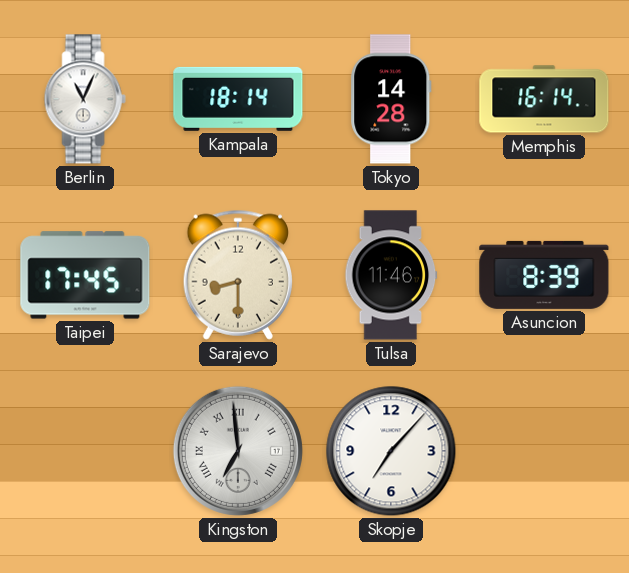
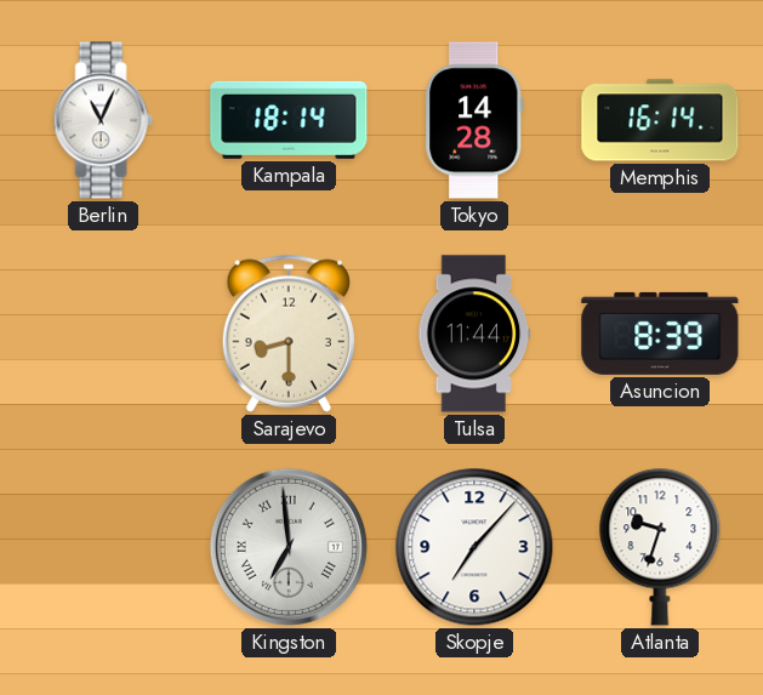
Taipei: 17:45 -> none
Tulsa: 11:46 -> 11:44
Atlanta: none -> 9:33
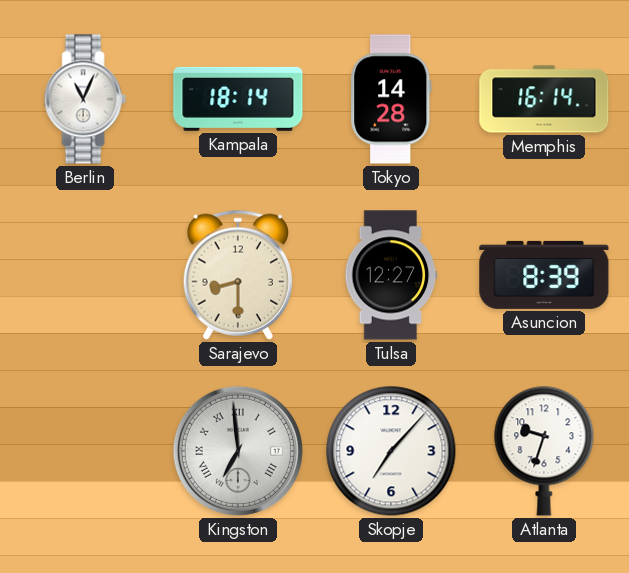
Tulsa: 11:44 -> 12:27
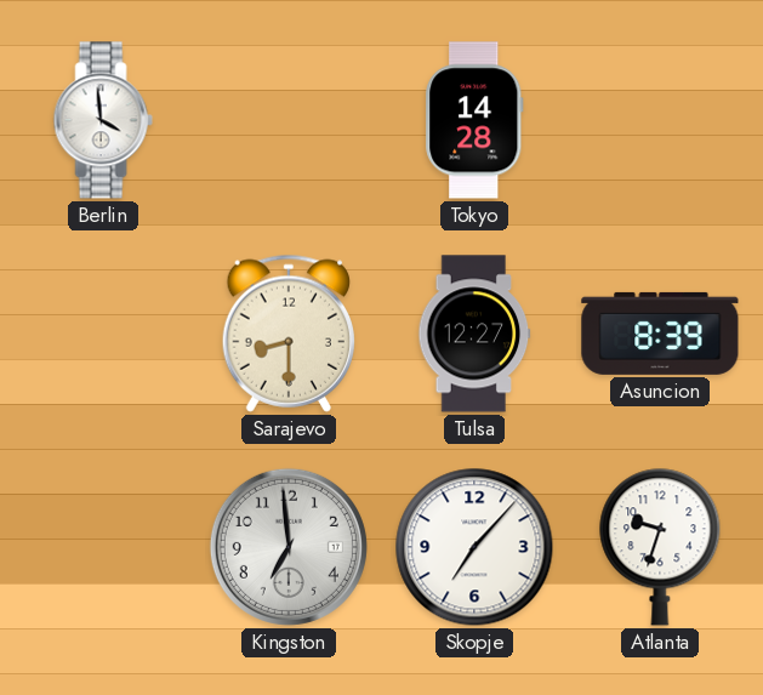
Berlin: 11:04 -> 3:59
Kampala: 18:14 -> none
Memphis: 16:14 -> none
Kingston numerals: Roman -> Arabic
